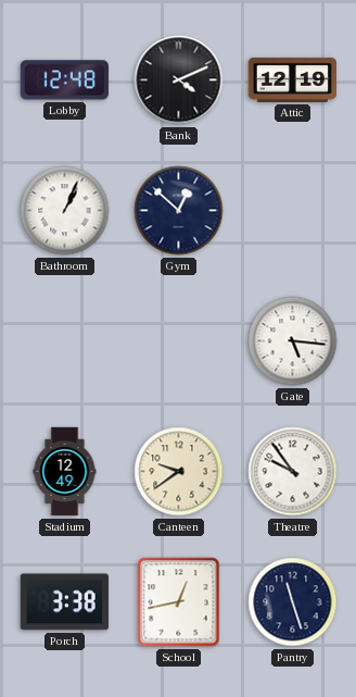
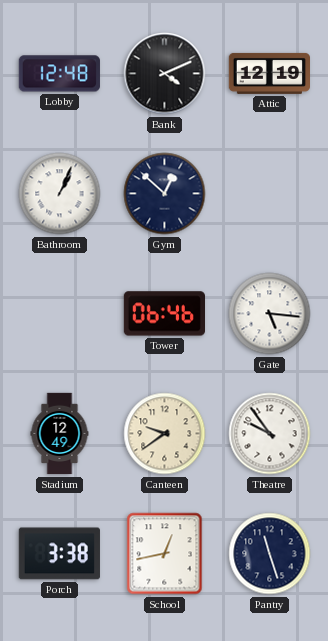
Tower: none -> 06:46
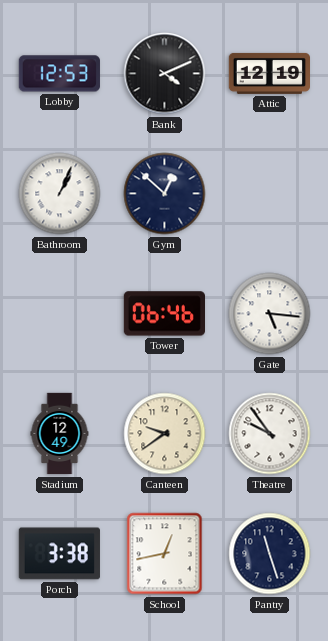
Lobby: 12:48 -> 12:53
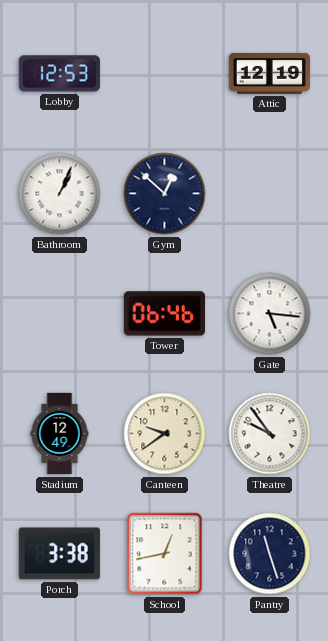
Bank: 4:11 -> none
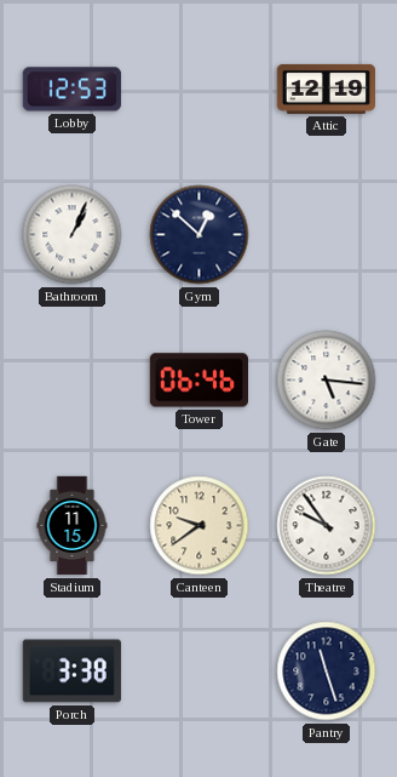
Stadium: 12:49 -> 11:15
School: 12:43 -> none
